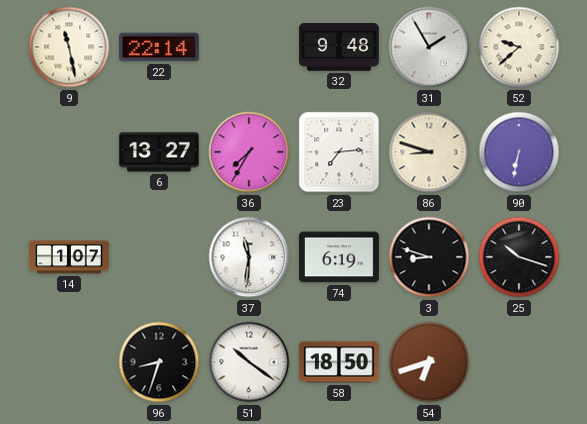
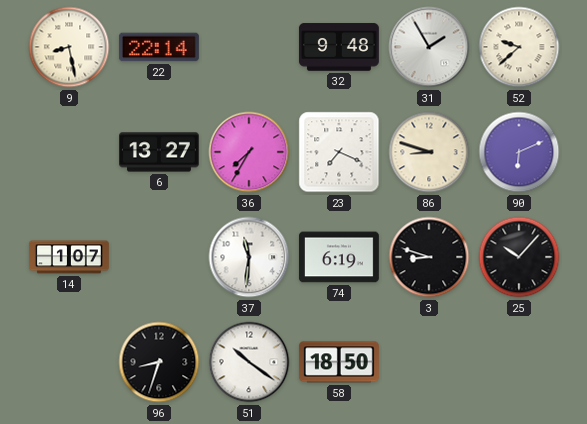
9: 11:28 -> 8:28
23: 7:14 -> 7:19
90: 6:32 -> 6:11
25: 10:18 -> 10:07
54: 6:42 -> none
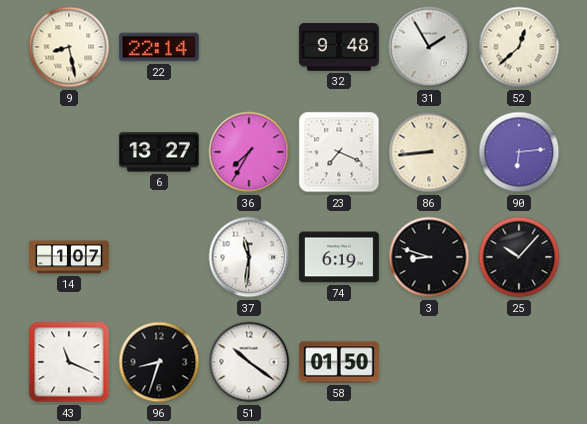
52: 9:38 -> 12:38
86: 8:48 -> 8:44
90: 6:11 -> 6:14
43: none -> 11:19
58: 18:50 -> 01:50
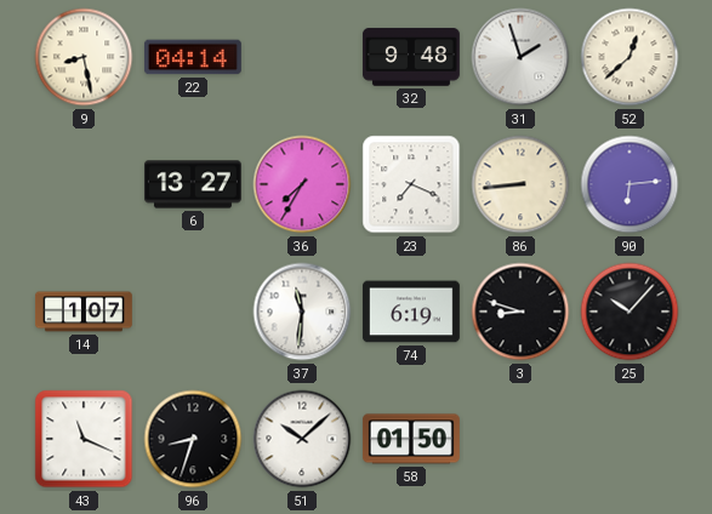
22: 22:14 -> 04:14
31: 1:55 -> 1:57
51: 10:21 -> 10:08
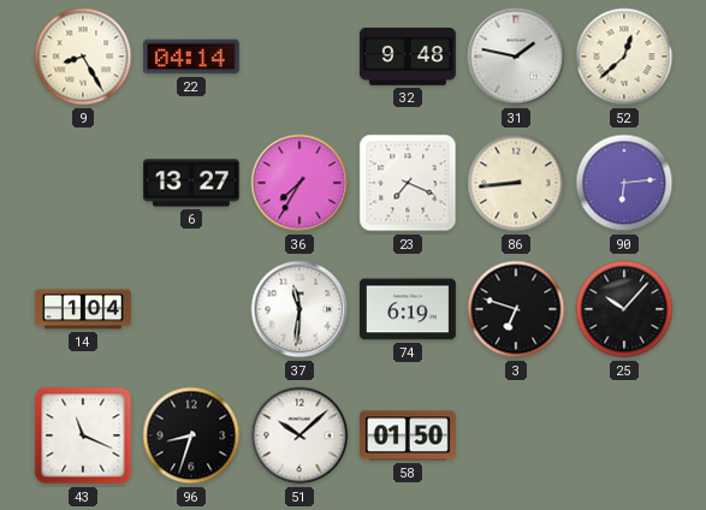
9: 8:28 -> 8:25
31: 1:57 -> 1:47
14: 1:07 -> 1:04
3: 8:48 -> 6:48
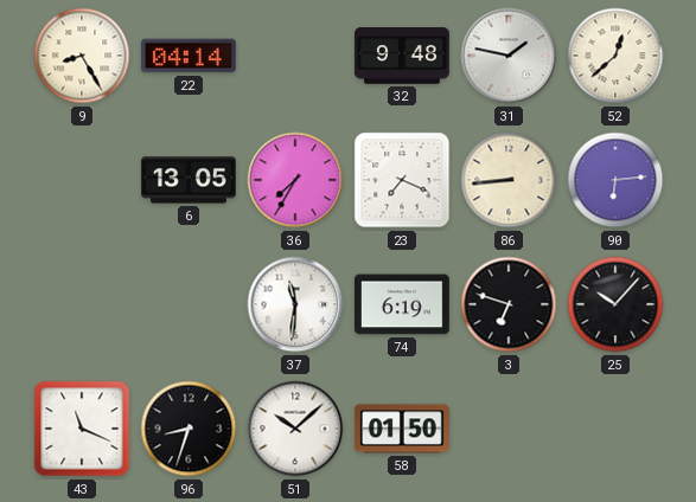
6: 13:27 -> 13:05
14: 1:04 -> none
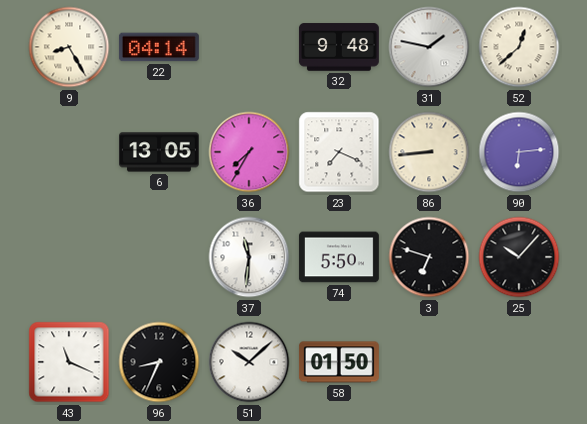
74: 6:19 -> 5:50
96: 8:33 -> 8:34
